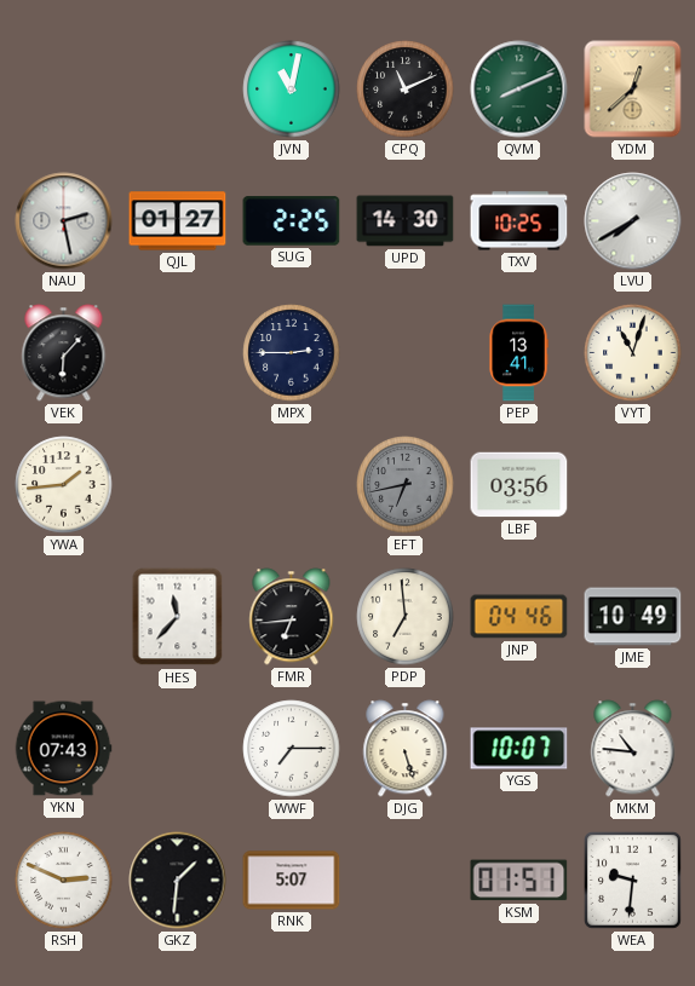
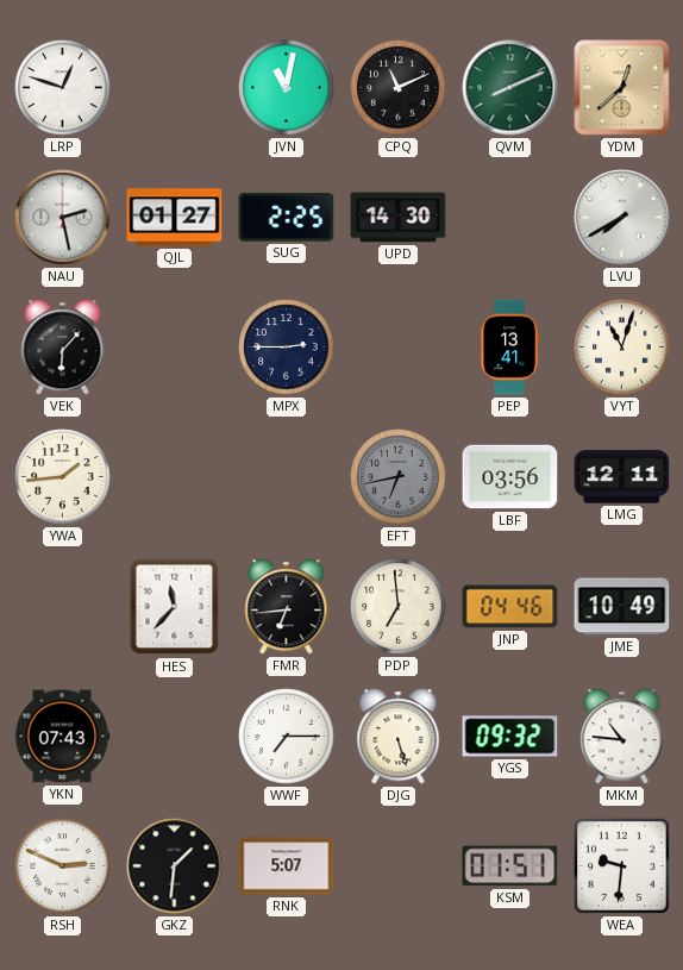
LRP: none -> 12:48
TXV: 10:25 -> none
LMG: none -> 12:11
YGS: 10:07 -> 09:32
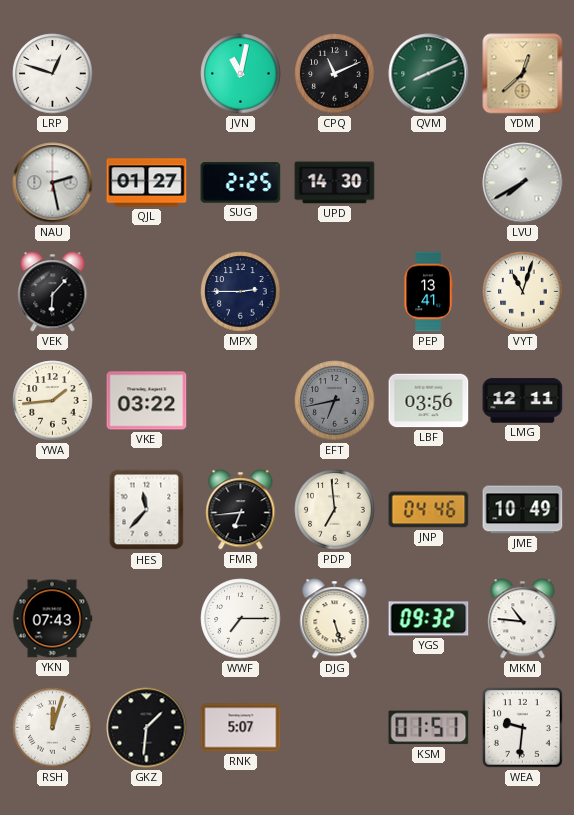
VKE: none -> 03:22
RSH: 2:49 -> 12:03
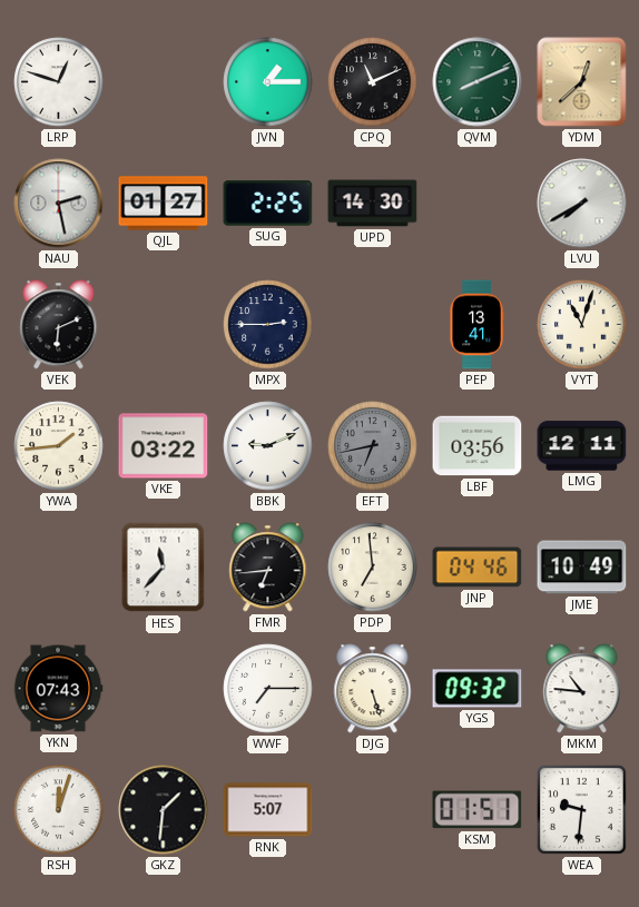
JVN: 11:02 -> 1:15
VEK: 6:07 -> 6:11
BBK: none -> 9:11
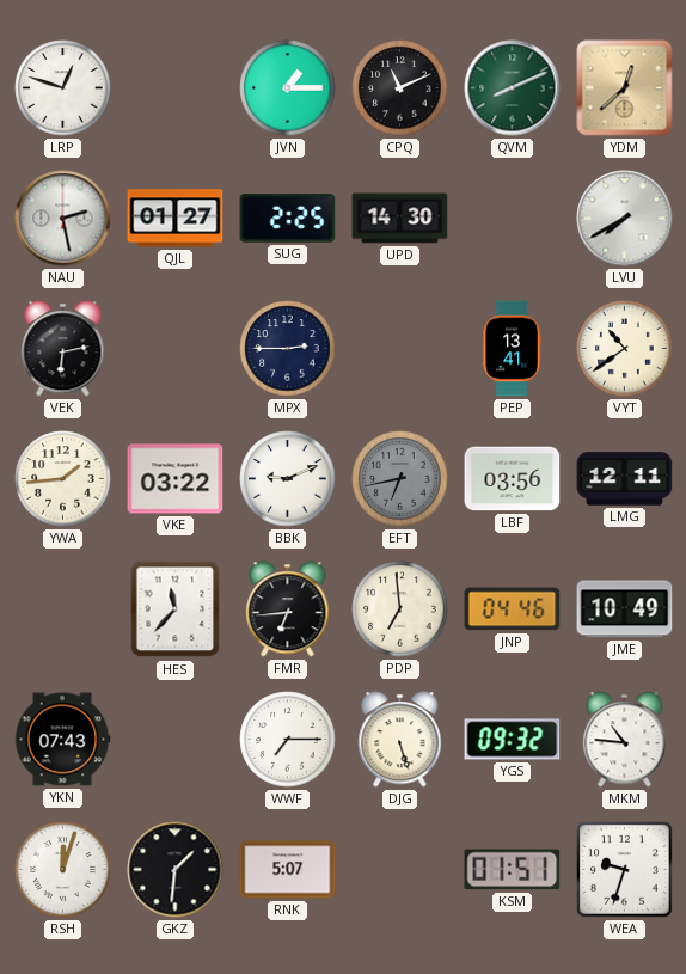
VEK: 6:11 -> 6:13
VYT: 11:03 -> 10:39
WEA: 9:31 -> 9:33
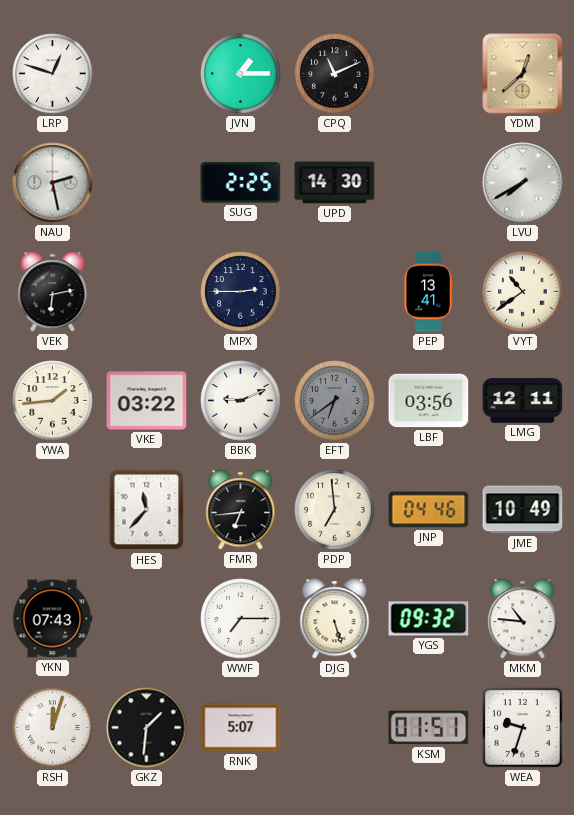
QVM: 8:11 -> none
QJL: 01:27 -> none
EFT: 6:43 -> 6:39
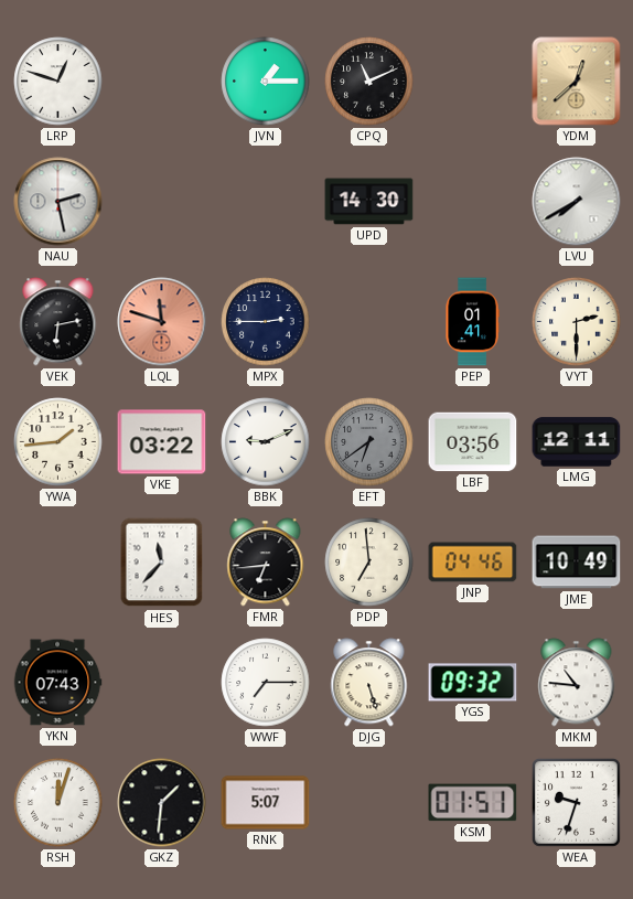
SUG: 2:25 -> none
LQL: none -> 11:48
PEP: 13:41 -> 01:41
VYT: 10:39 -> 2:30
